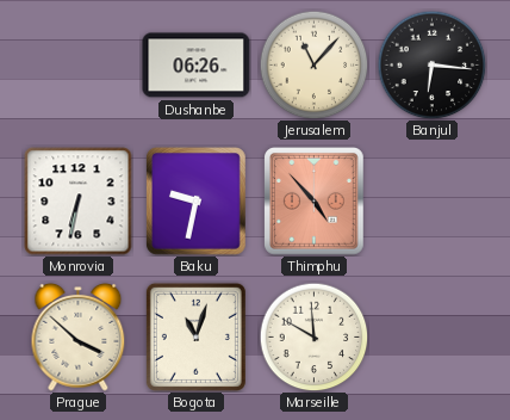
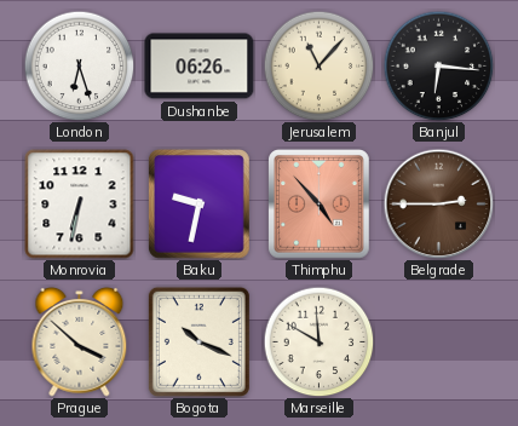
London: none -> 6:27
Belgrade: none -> 2:45
Bogota: 11:03 -> 10:19
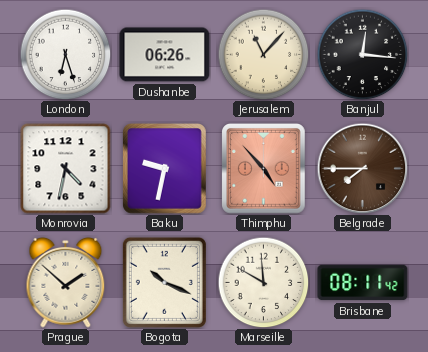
Banjul: 6:16 -> 12:16
Monrovia: 6:32 -> 4:32
Belgrade: 2:45 -> 7:45
Prague: 3:52 -> 1:52
Brisbane: none -> 08:11
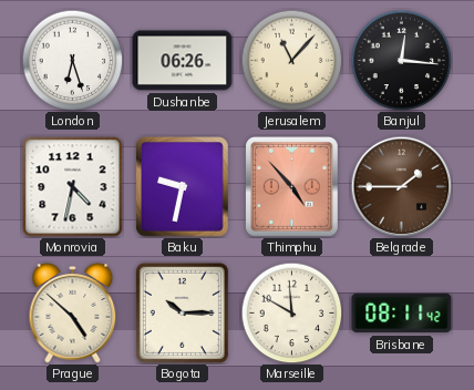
Belgrade: 7:45 -> 1:45
Prague: 1:52 -> 4:52
Bogota: 10:19 -> 10:15
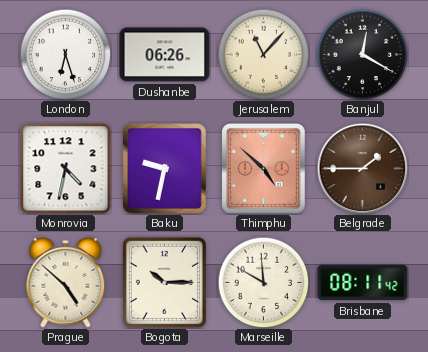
Banjul: 12:16 -> 12:20
Thimphu: 4:53 -> 4:52
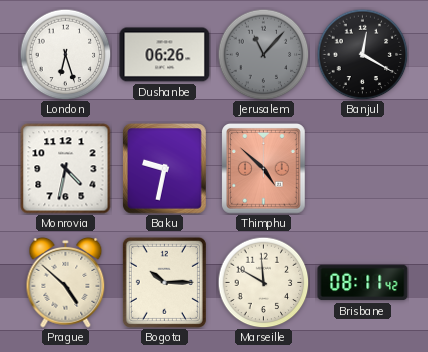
Jerusalem dial: cream -> grey
Belgrade: 1:45 -> none
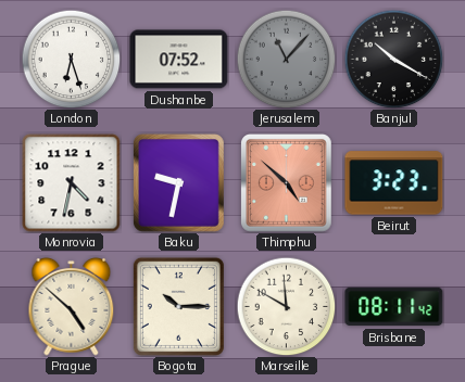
Dushanbe: 06:26 -> 07:52
Banjul: 12:20 -> 10:20
Beirut: none -> 3:23
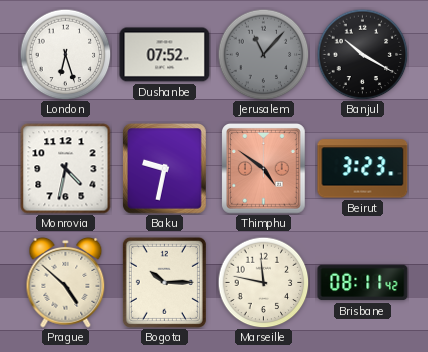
Thimphu: 4:52 -> 4:51
Marseille: 11:50 -> 11:47
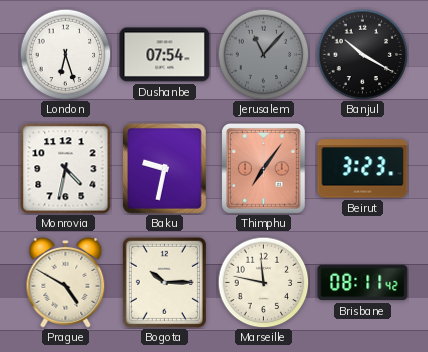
Dushanbe: 07:52 -> 07:54
Thimphu: 4:51 -> 7:06
Prague: 4:52 -> 4:50
